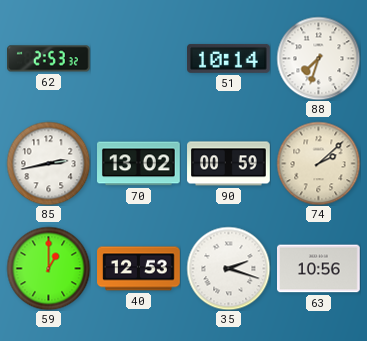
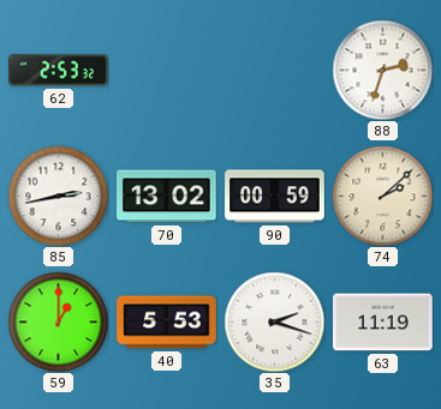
51: 10:14 -> none
88: 7:33 -> 2:33
40: 12:53 -> 5:53
63: 10:56 -> 11:19
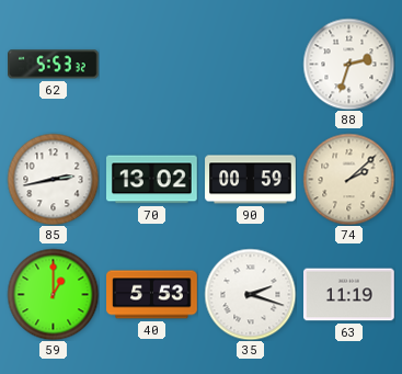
62: 2:53 -> 5:53
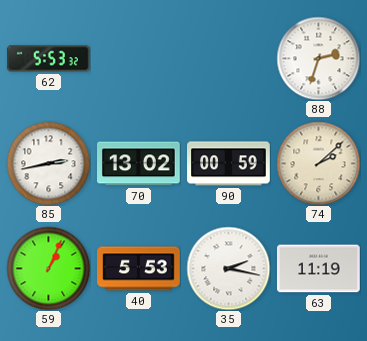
59: 1:00 -> 1:04
35: 2:18 -> 2:17
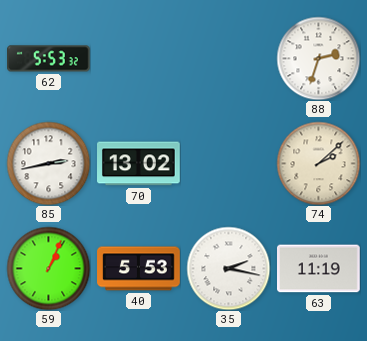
90: 00:59 -> none
